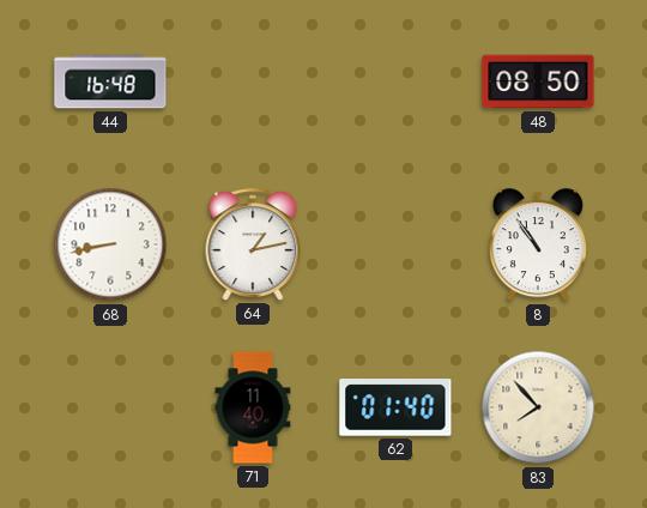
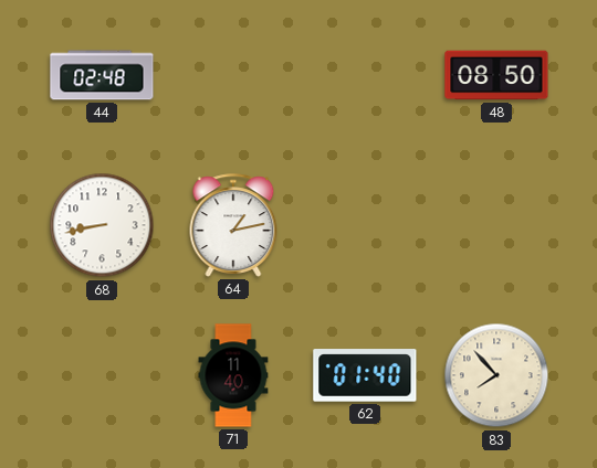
44: 16:48 -> 02:48
8: 10:54 -> none
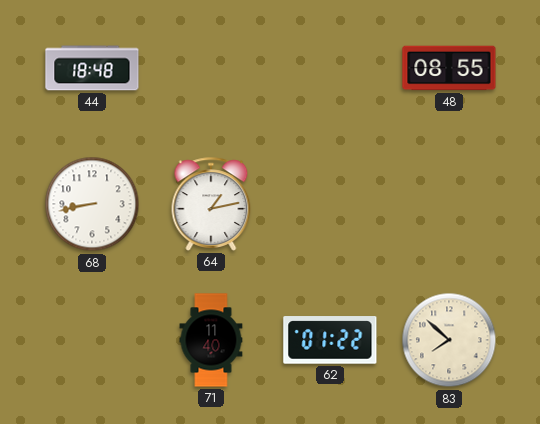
44: 02:48 -> 18:48
48: 08:50 -> 08:55
62: 01:40 -> 01:22
83: 7:53 -> 7:52
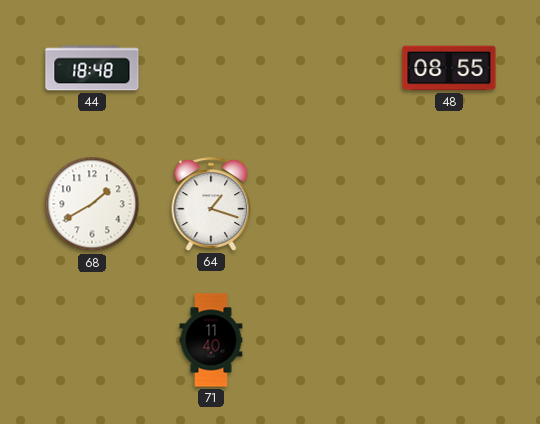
68: 8:43 -> 1:40
64: 1:13 -> 1:18
62: 01:22 -> none
83: 7:52 -> none
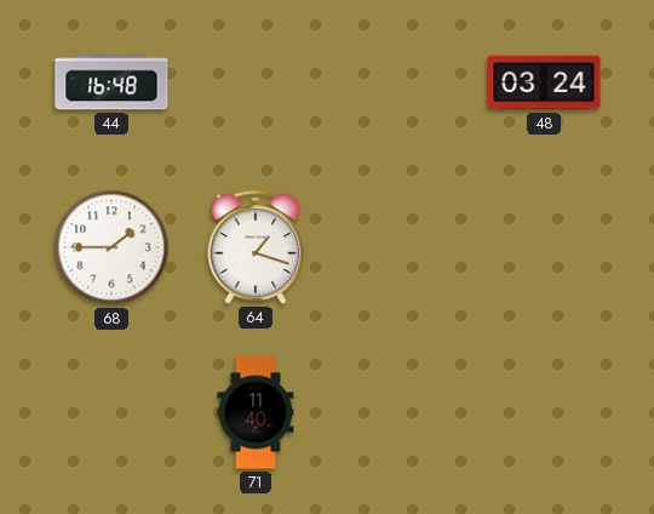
44: 18:48 -> 16:48
48: 08:55 -> 03:24
68: 1:40 -> 1:45
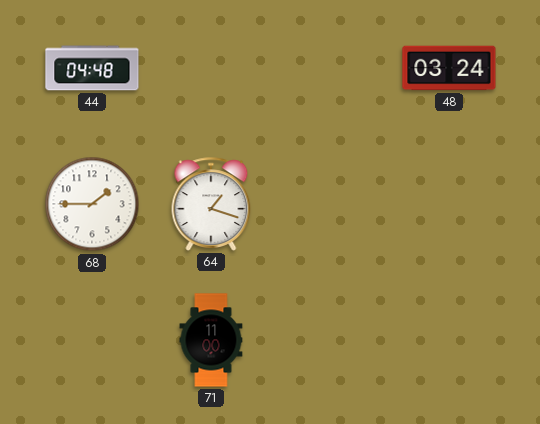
44: 16:48 -> 04:48
71: 11:40 -> 11:00
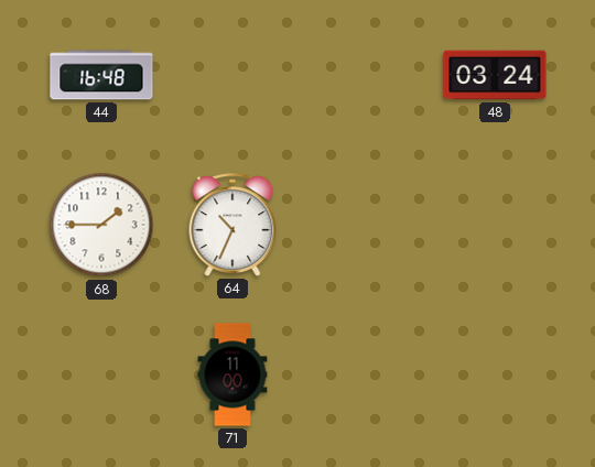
44: 04:48 -> 16:48
64: 1:18 -> 10:34
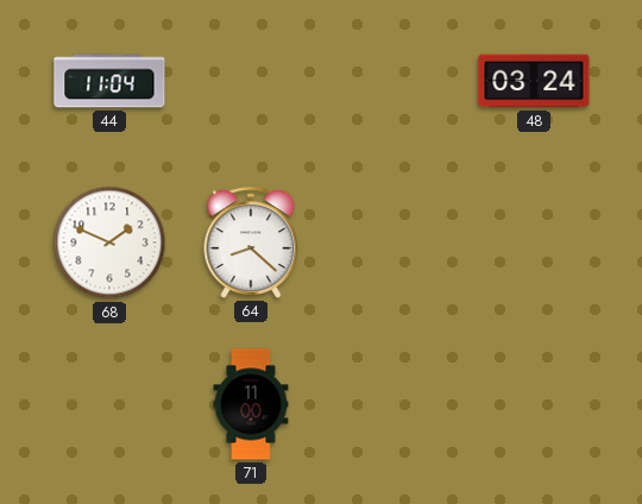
44: 16:48 -> 11:04
68: 1:45 -> 1:49
64: 10:34 -> 8:22
